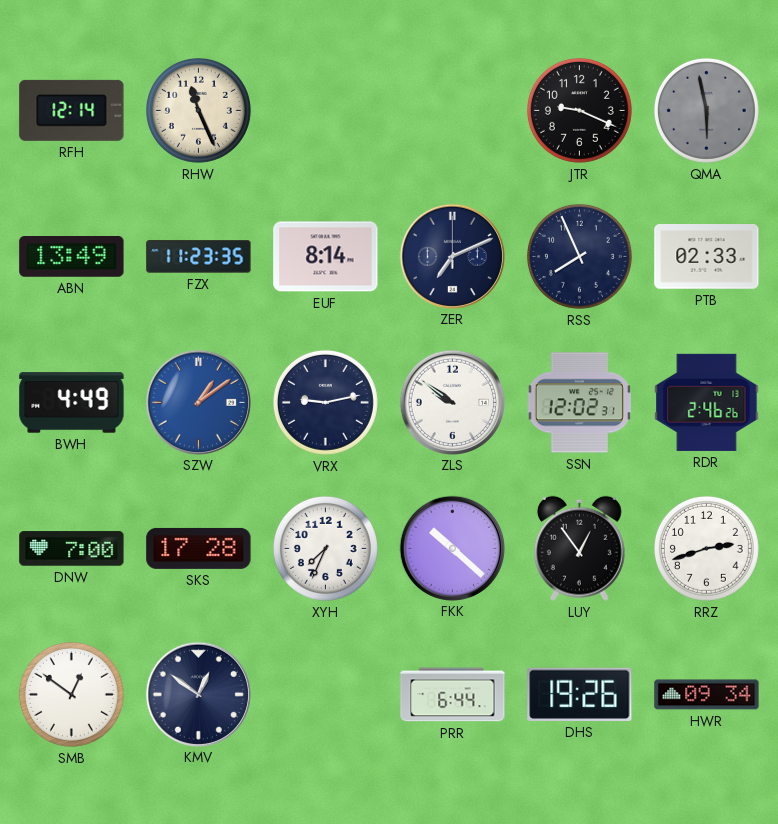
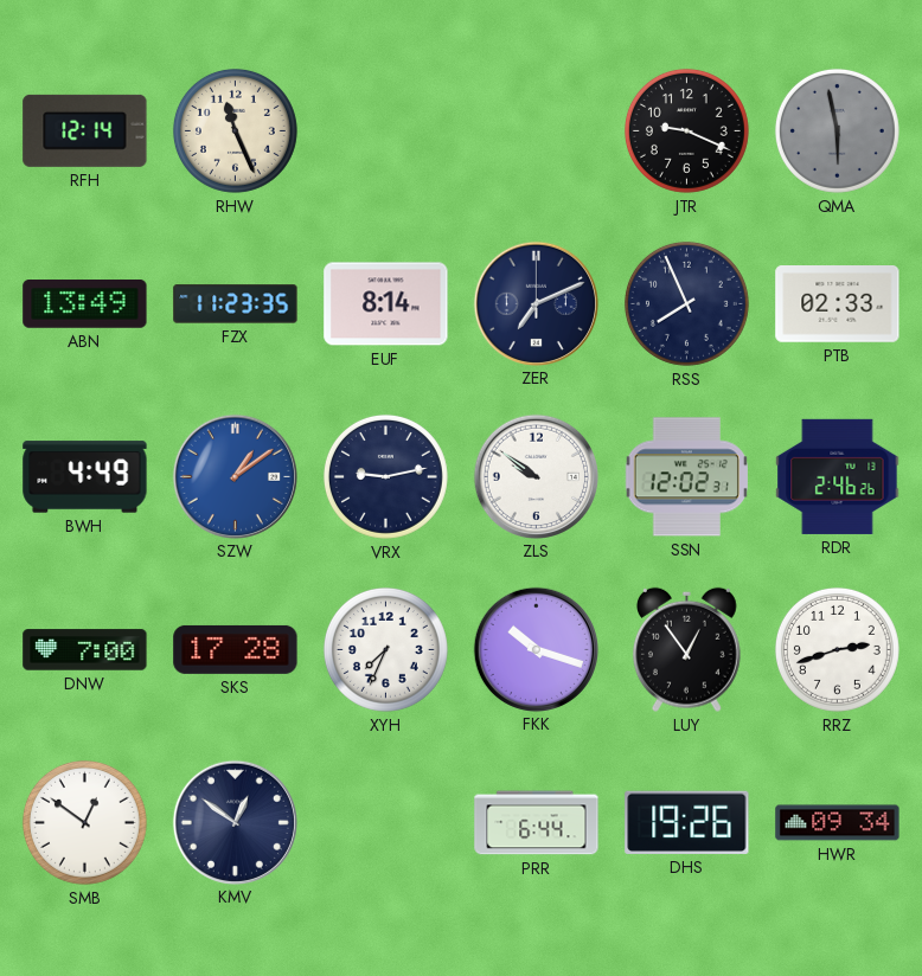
FKK: 10:22 -> 10:18
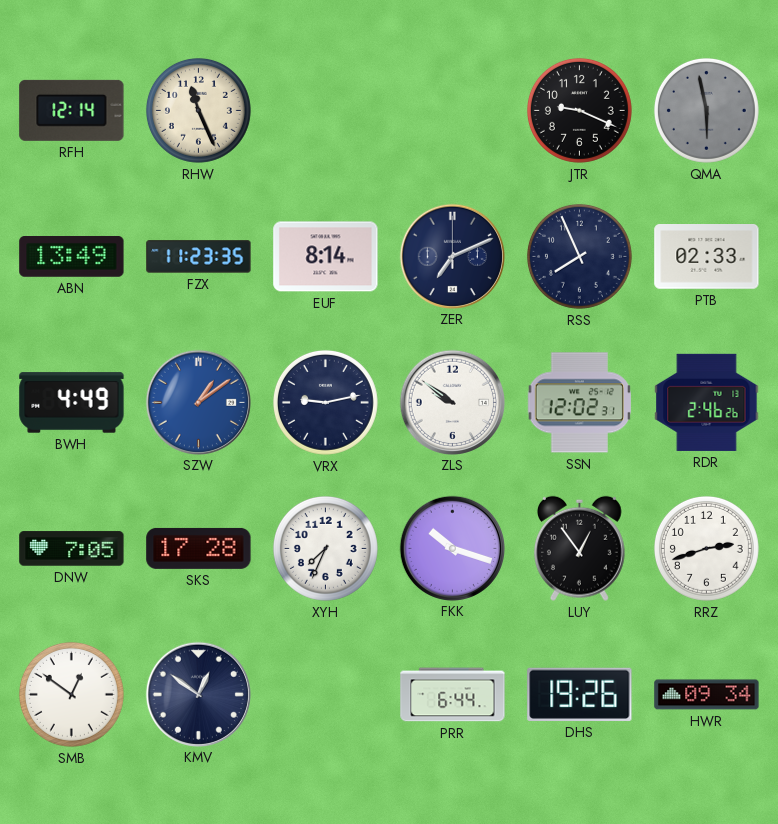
DNW: 7:00 -> 7:05
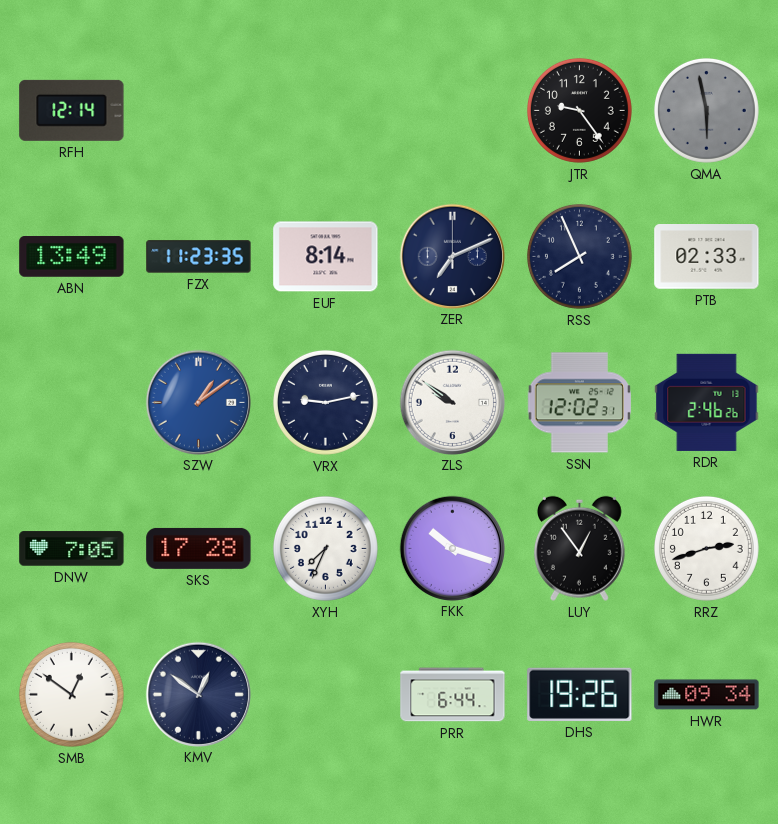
RHW: 11:26 -> none
JTR: 9:19 -> 9:24
BWH: 4:49 -> none
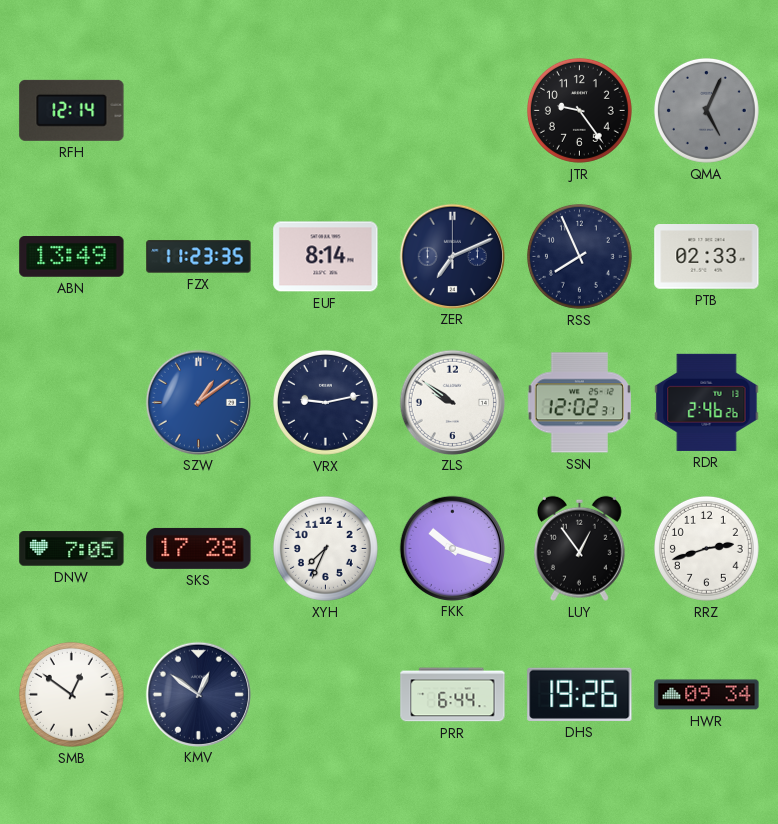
QMA: 5:58 -> 5:04
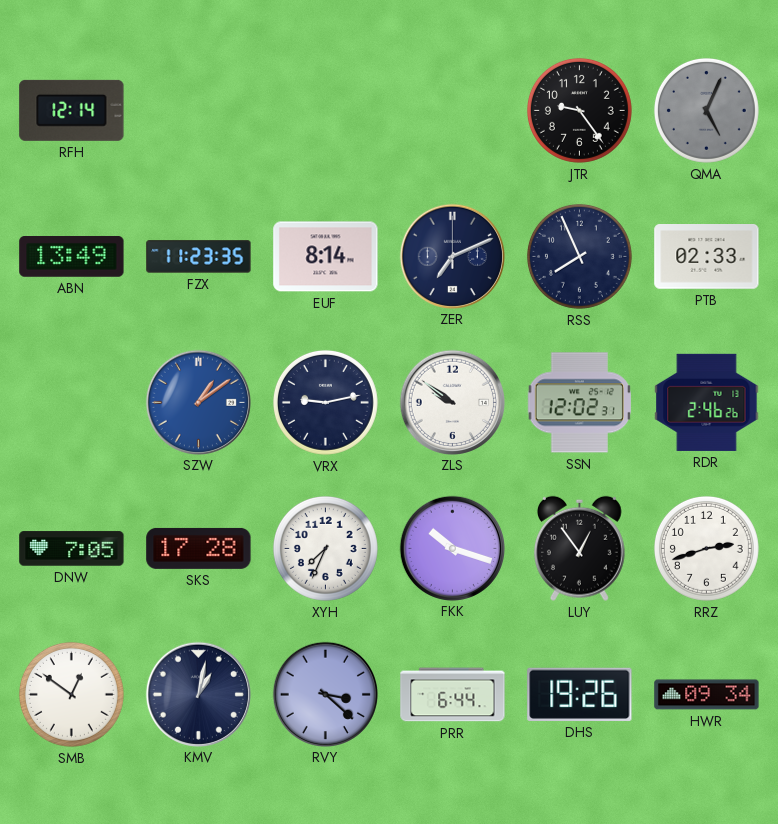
KMV: 12:51 -> 1:02
RVY: none -> 3:22
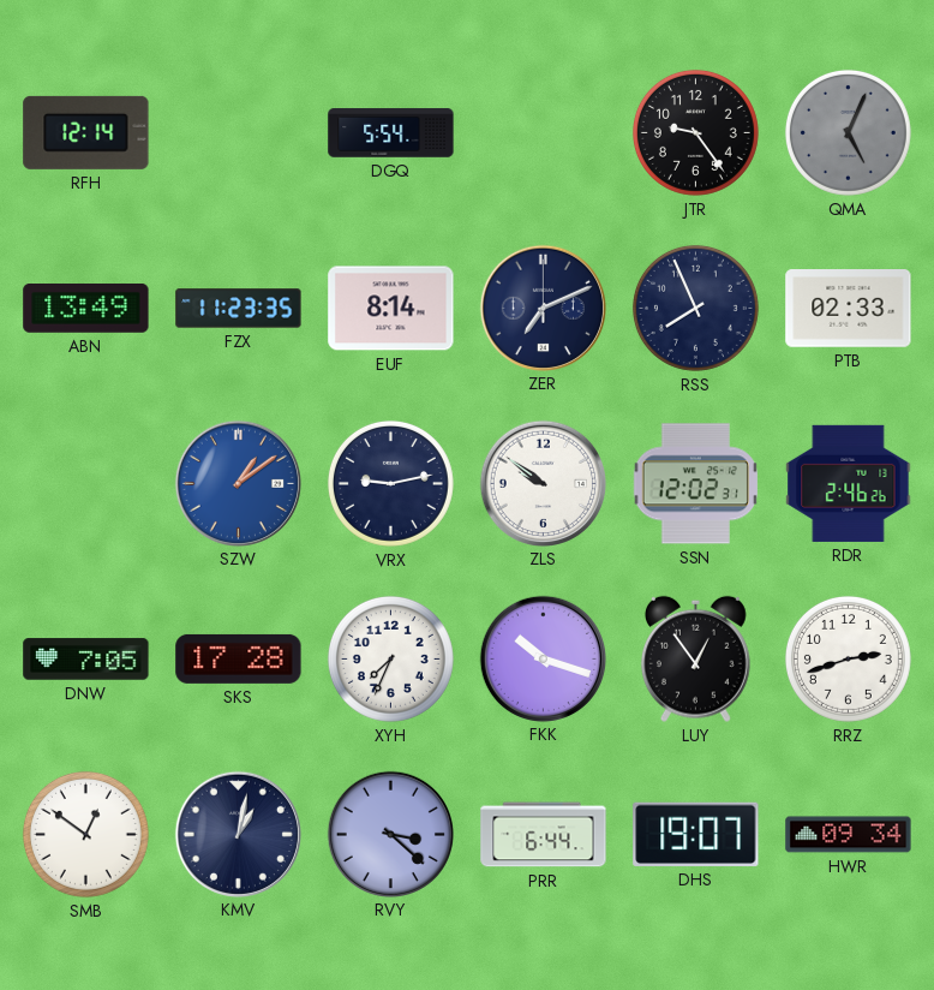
DGQ: none -> 5:54
DHS: 19:26 -> 19:07
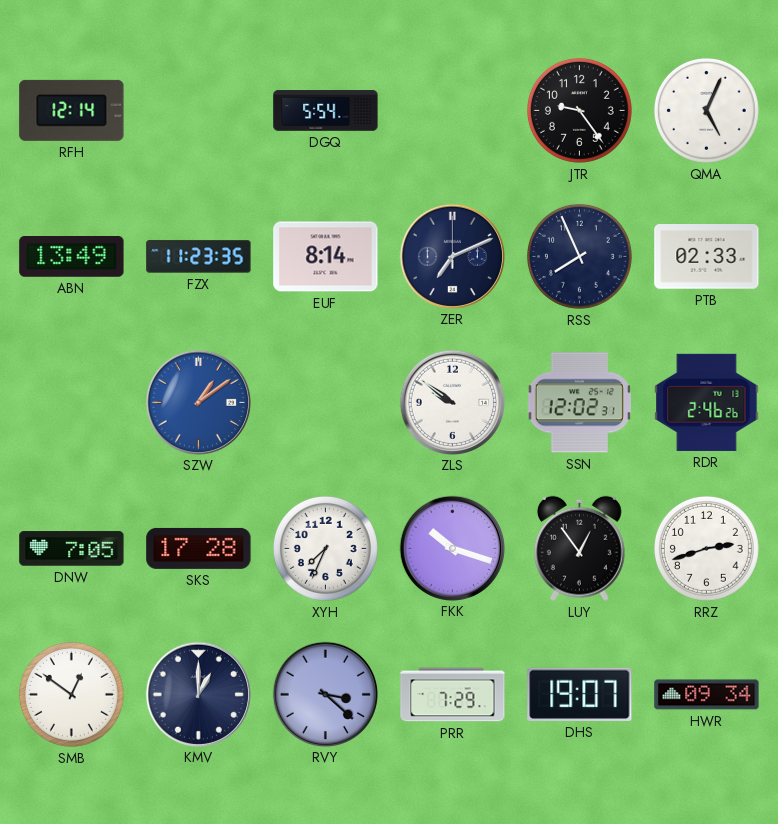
QMA dial: grey -> white
VRX: 9:13 -> none
KMV: 1:02 -> 1:00
PRR: 6:44 -> 7:29
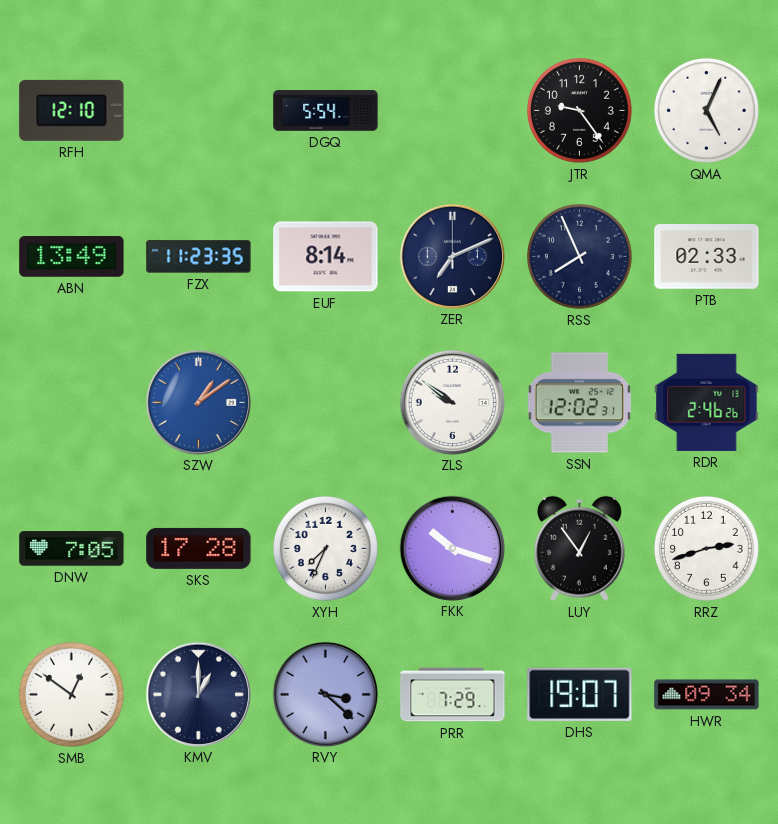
RFH: 12:14 -> 12:10
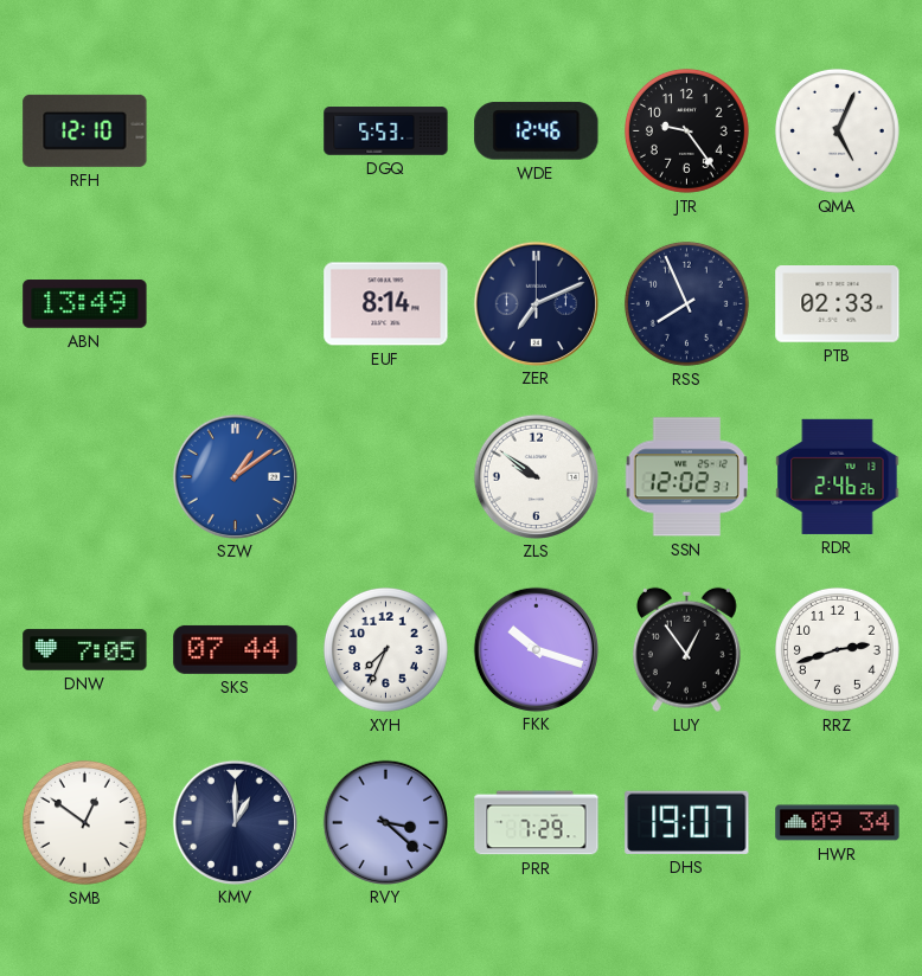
DGQ: 5:54 -> 5:53
WDE: none -> 12:46
FZX: 11:23 -> none
SKS: 17:28 -> 07:44
